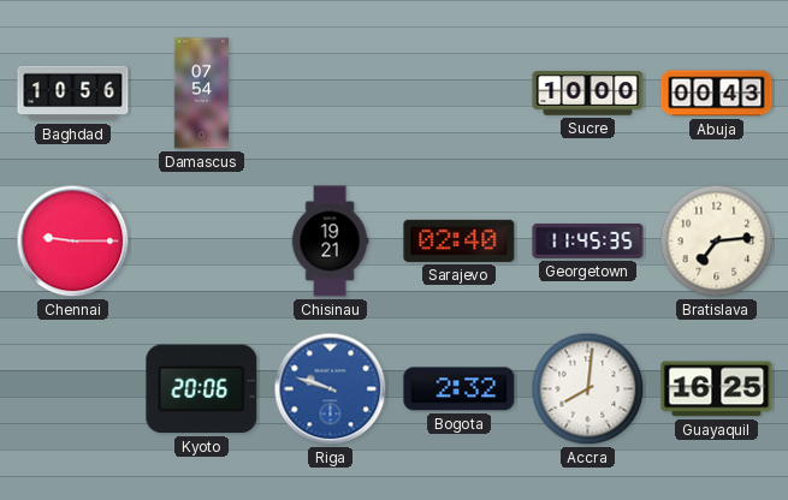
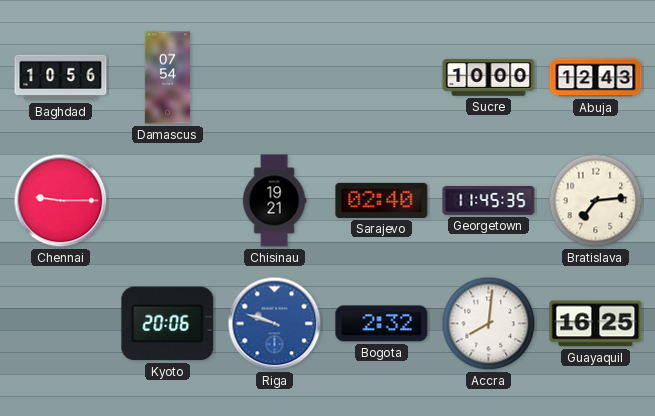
Abuja: 00:43 -> 12:43
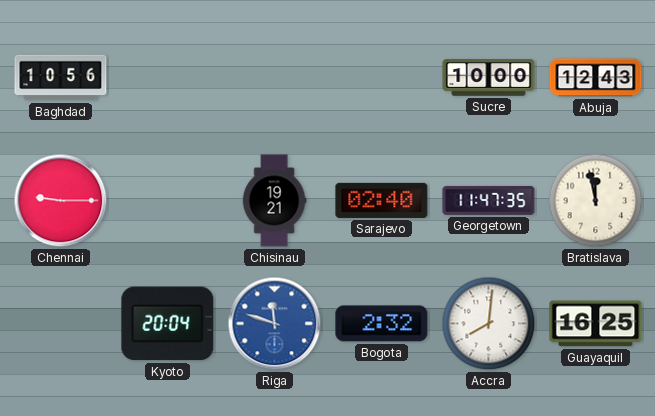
Damascus: 07:54 -> none
Georgetown: 11:45 -> 11:47
Bratislava: 7:14 -> 11:58
Kyoto: 20:06 -> 20:04
Riga: 9:48 -> 11:48
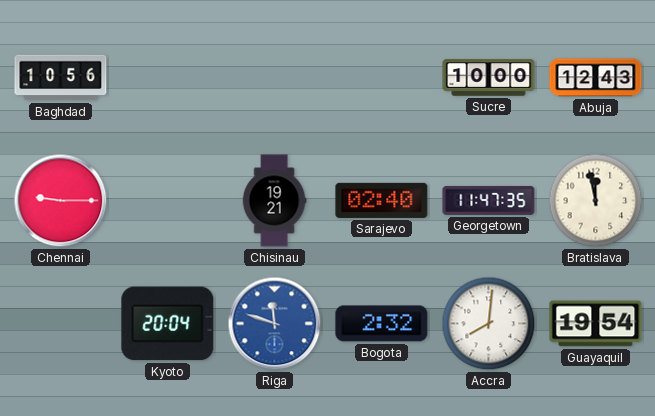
Guayaquil: 16:25 -> 19:54
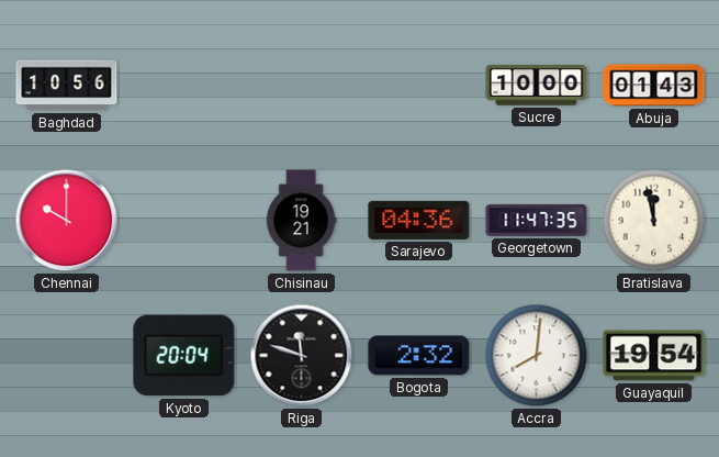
Abuja: 12:43 -> 01:43
Chennai: 9:15 -> 10:00
Sarajevo: 02:40 -> 04:36
Riga dial: blue -> black
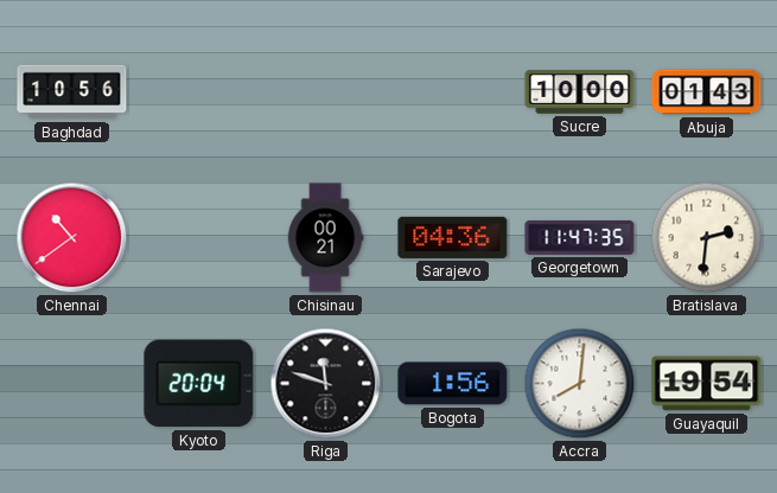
Chennai: 10:00 -> 10:39
Chisinau: 19:21 -> 00:21
Bratislava: 11:58 -> 2:31
Bogota: 2:32 -> 1:56
